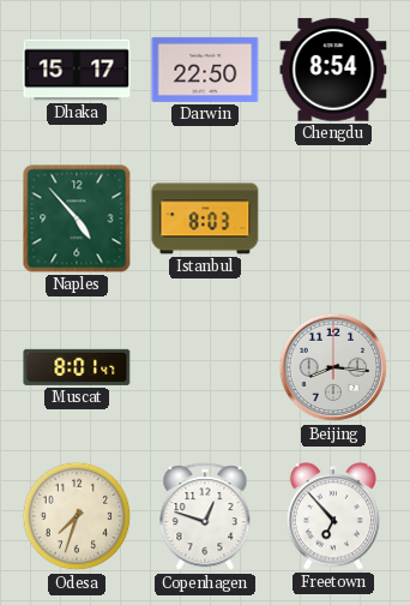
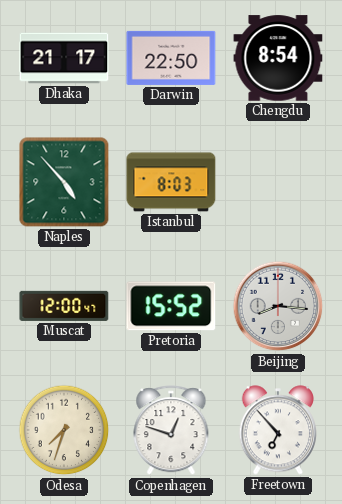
Dhaka: 15:17 -> 21:17
Muscat: 8:01 -> 12:00
Pretoria: none -> 15:52
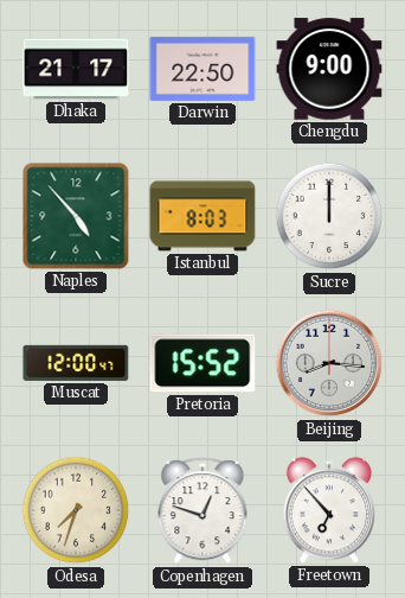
Chengdu: 8:54 -> 9:00
Sucre: none -> 12:00
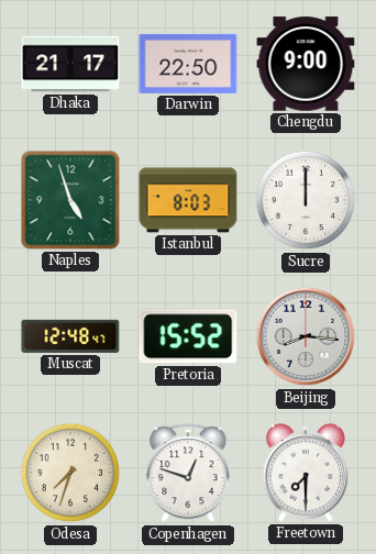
Naples: 4:53 -> 4:57
Muscat: 12:00 -> 12:48
Freetown: 6:53 -> 7:30
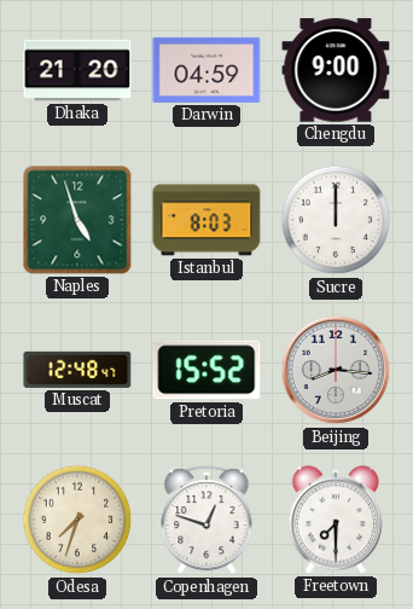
Dhaka: 21:17 -> 21:20
Darwin: 22:50 -> 04:59
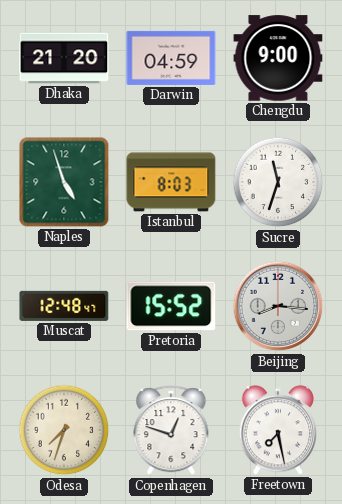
Sucre: 12:00 -> 11:33
Freetown: 7:30 -> 7:28
